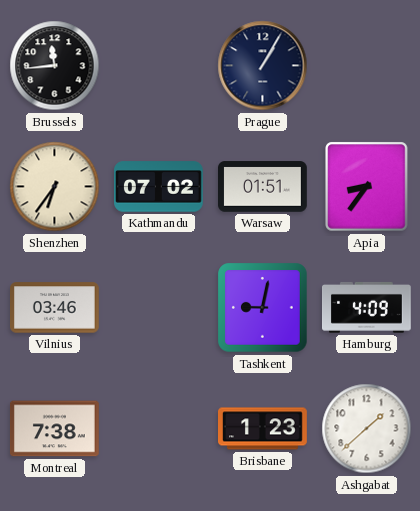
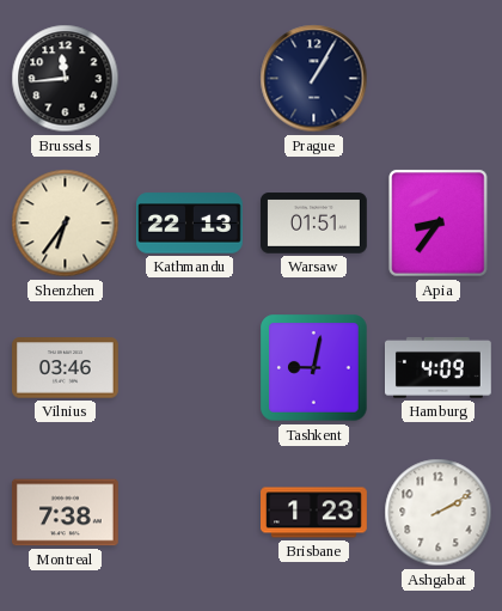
Kathmandu: 07:02 -> 22:13
Ashgabat: 1:38 -> 2:10
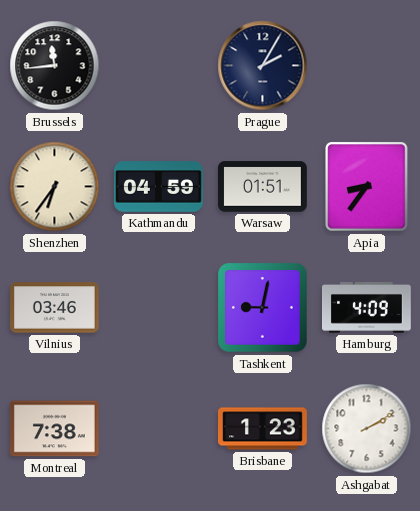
Prague: 1:05 -> 2:05
Kathmandu: 22:13 -> 04:59
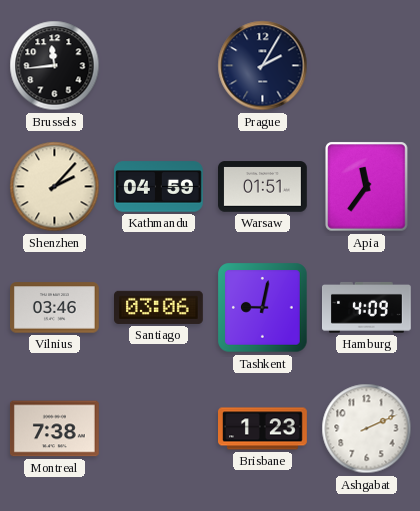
Shenzhen: 6:36 -> 2:07
Apia: 8:36 -> 11:36
Santiago: none -> 03:06
Ashgabat: 2:10 -> 2:11
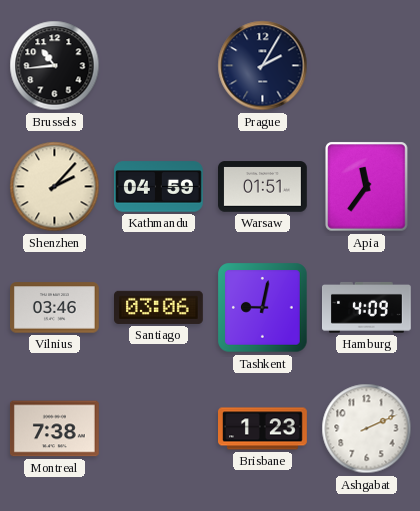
Brussels: 11:44 -> 10:44
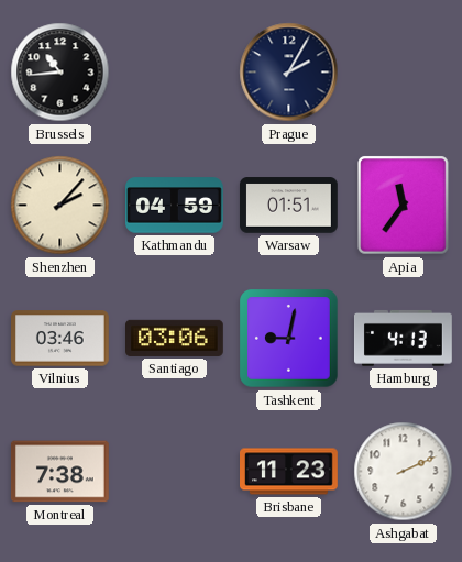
Hamburg: 4:09 -> 4:13
Brisbane: 1:23 -> 11:23
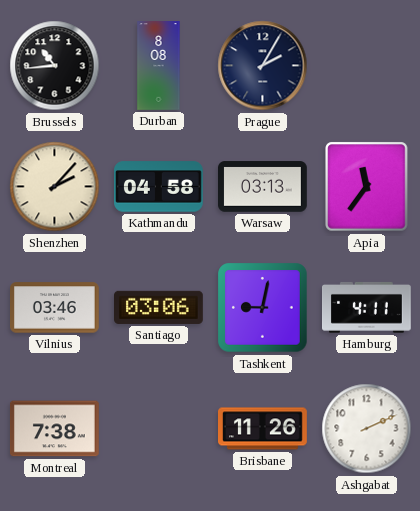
Durban: none -> 8:08
Kathmandu: 04:59 -> 04:58
Warsaw: 01:51 -> 03:13
Hamburg: 4:13 -> 4:11
Brisbane: 11:23 -> 11:26
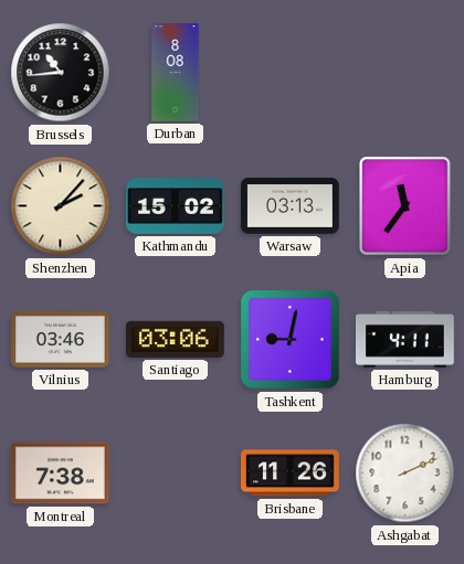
Prague: 2:05 -> none
Kathmandu: 04:58 -> 15:02
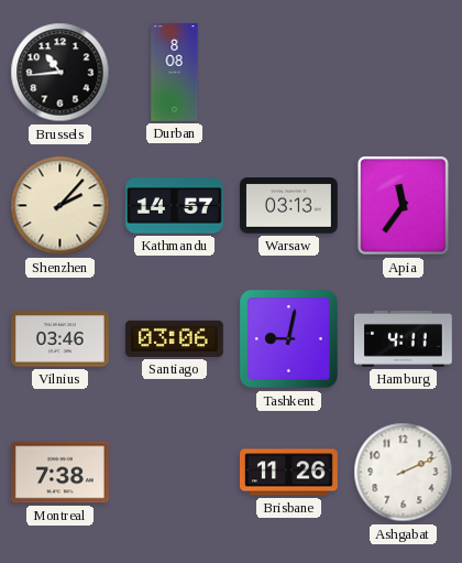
Kathmandu: 15:02 -> 14:57
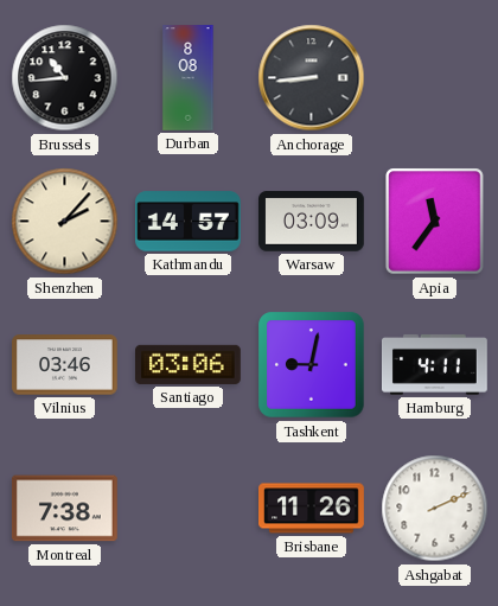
Anchorage: none -> 8:44
Warsaw: 03:13 -> 03:09
